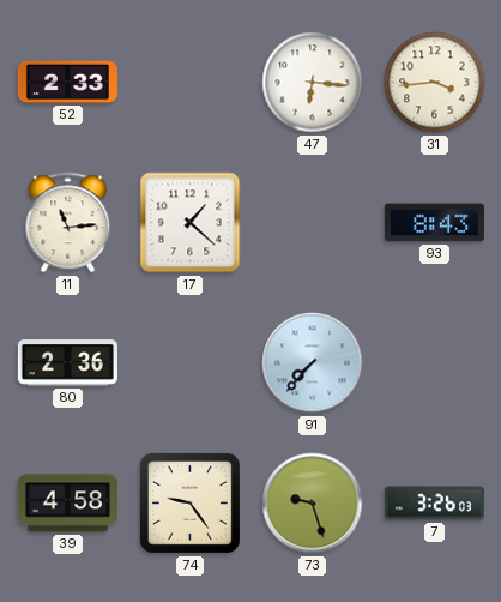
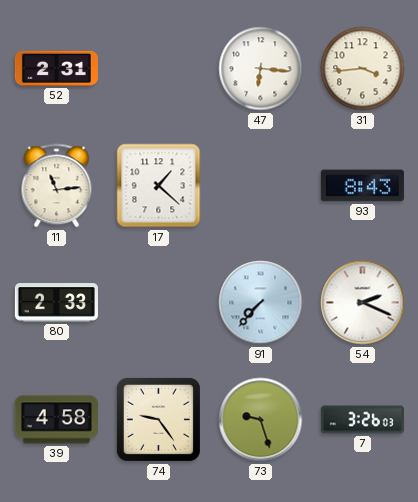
52: 2:33 -> 2:31
80: 2:36 -> 2:33
54: none -> 2:19
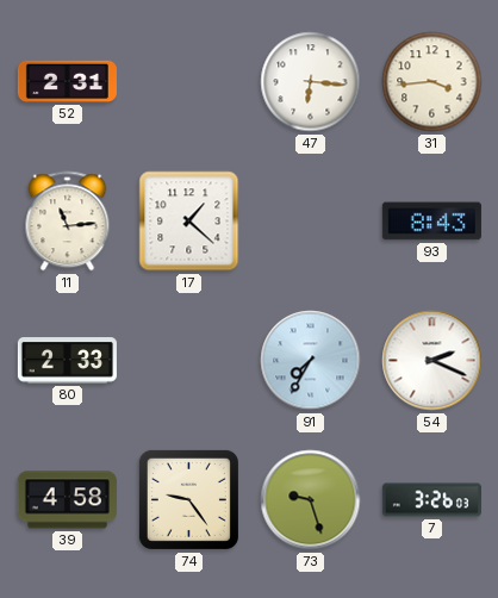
91: 7:37 -> 7:35
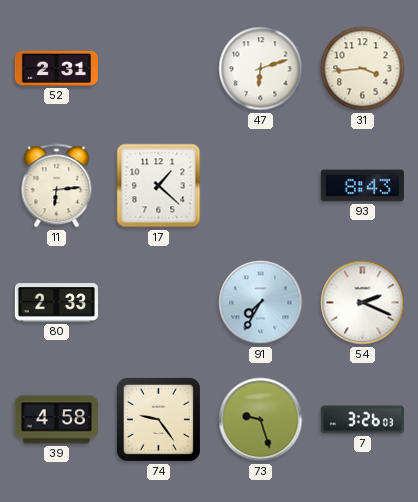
47: 6:16 -> 6:12
11: 11:14 -> 6:14
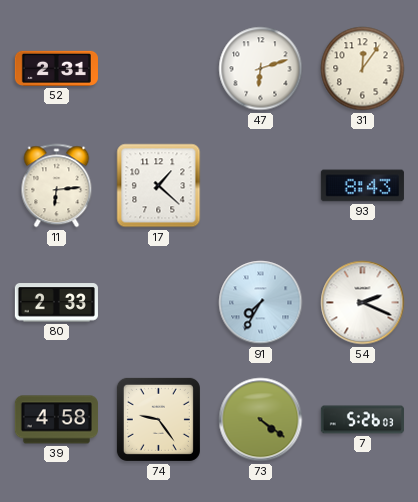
31: 3:44 -> 12:06
73: 9:27 -> 4:21
7: 3:26 -> 5:26
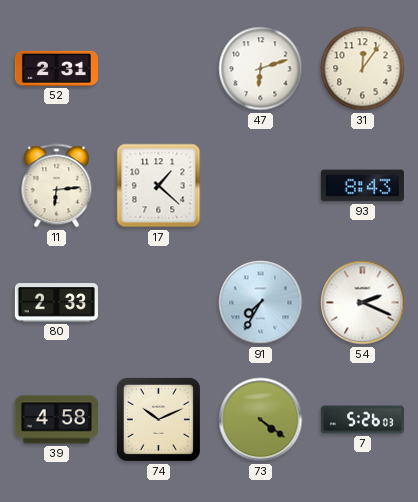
74: 9:24 -> 10:11
